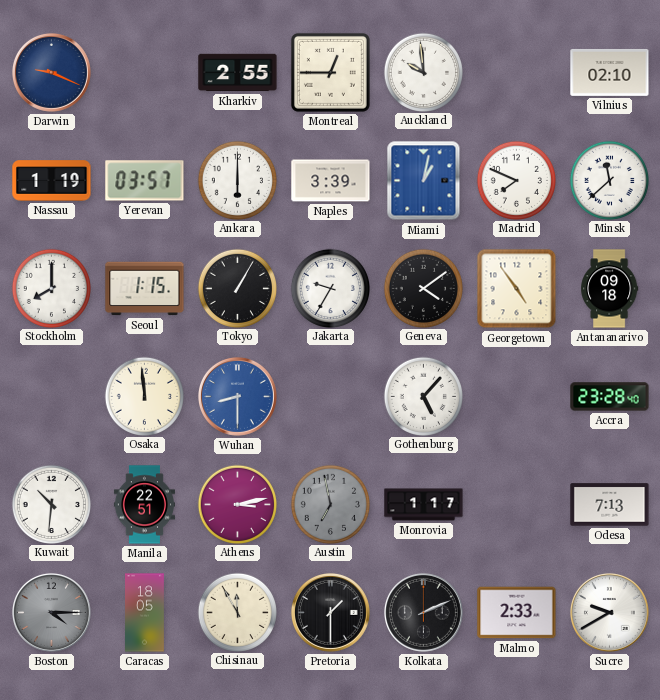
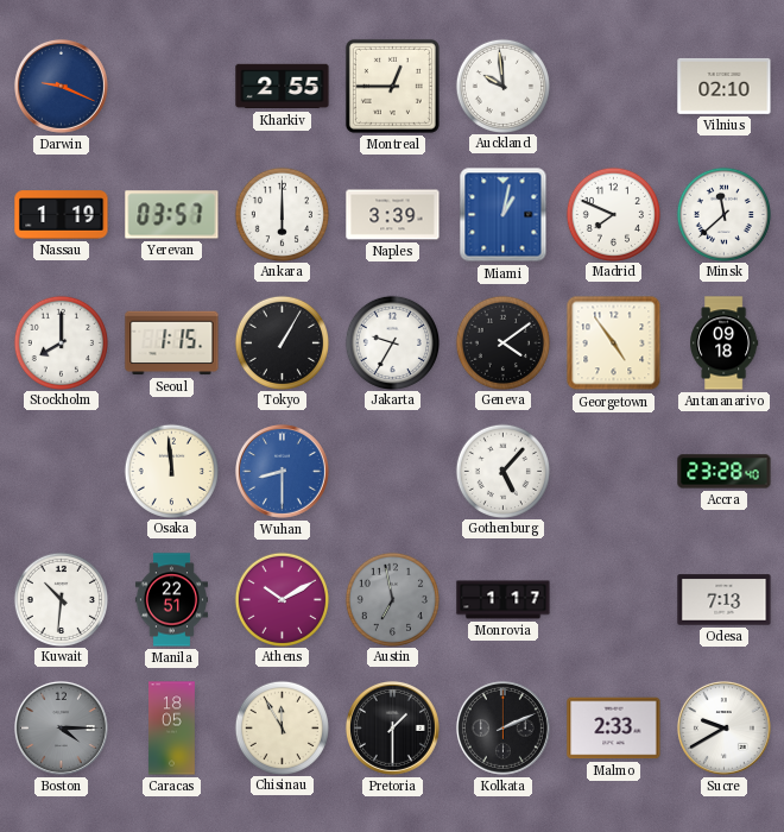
Athens: 3:13 -> 10:10
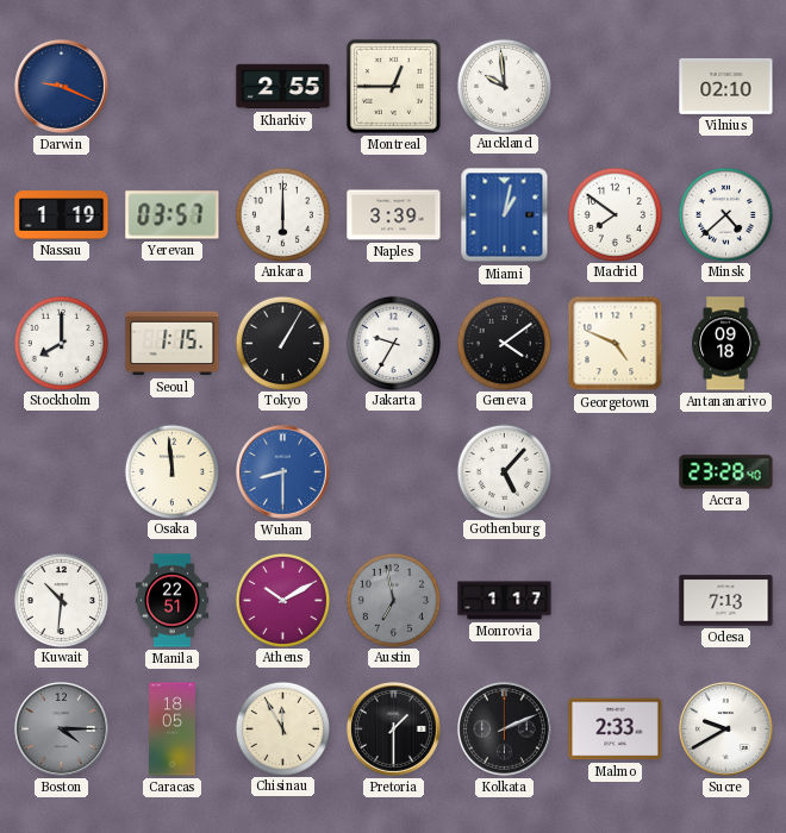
Madrid: 7:49 -> 7:51
Minsk: 11:38 -> 4:38
Georgetown: 4:54 -> 4:49
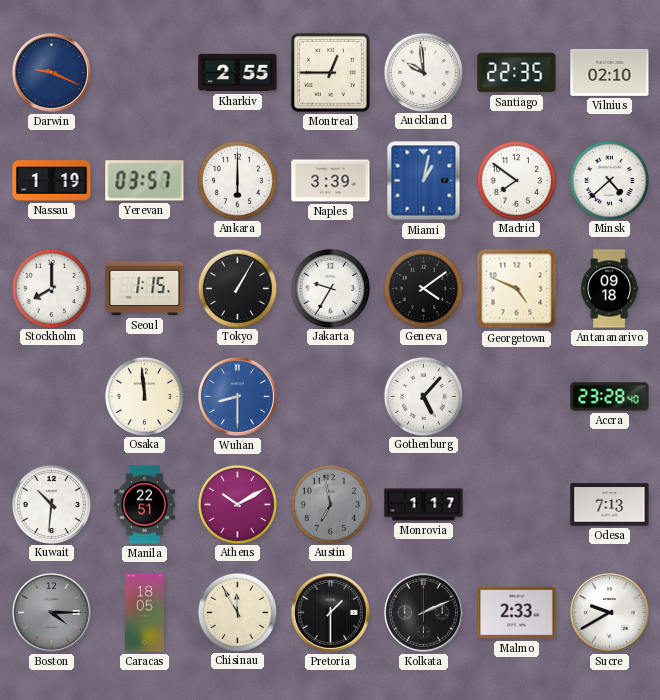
Santiago: none -> 22:35
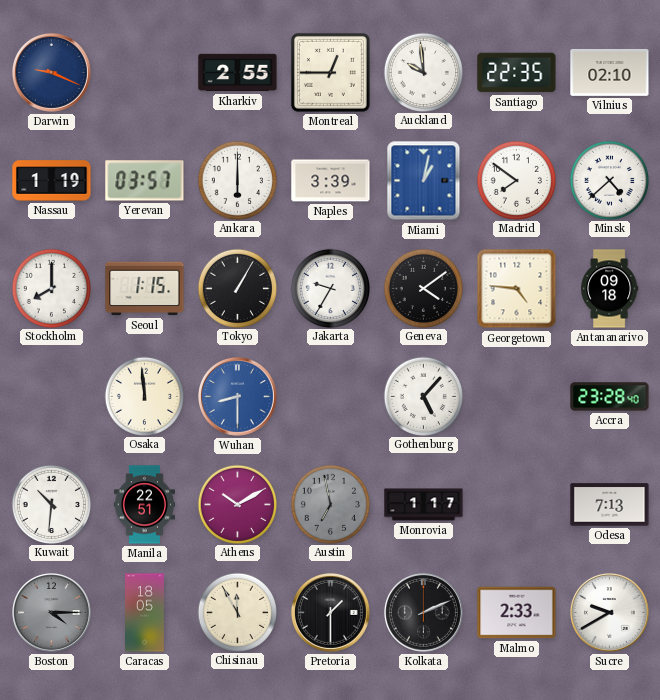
Georgetown: 4:49 -> 4:46
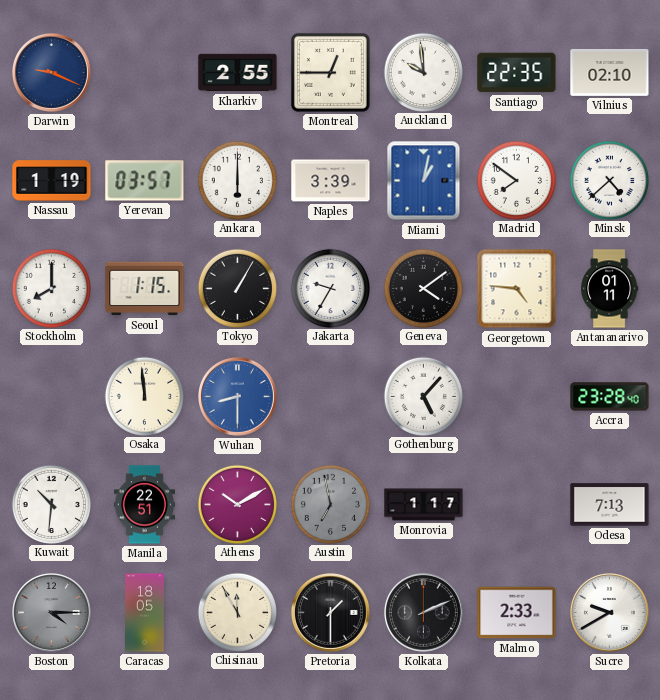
Antananarivo: 09:18 -> 01:11
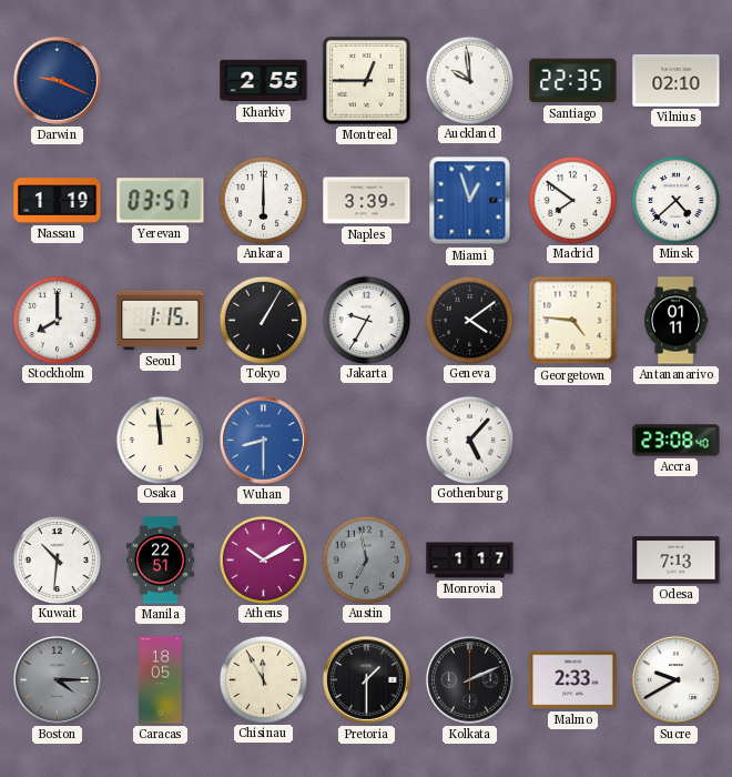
Miami: 1:02 -> 12:57
Accra: 23:28 -> 23:08
